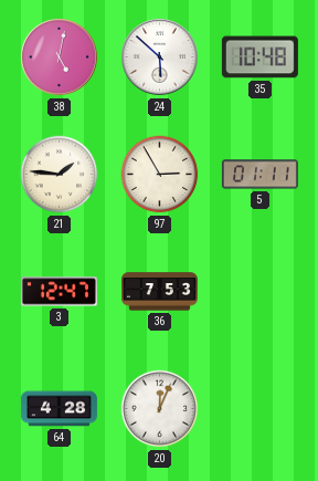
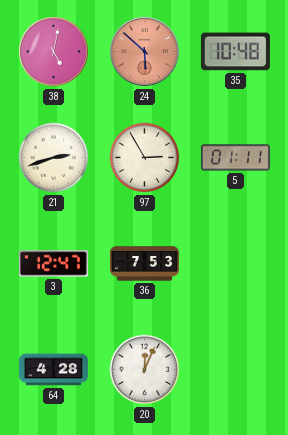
24 dial: white -> salmon
21: 1:46 -> 2:42
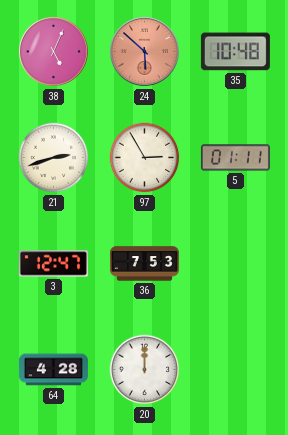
38: 5:02 -> 5:04
20: 12:04 -> 12:00
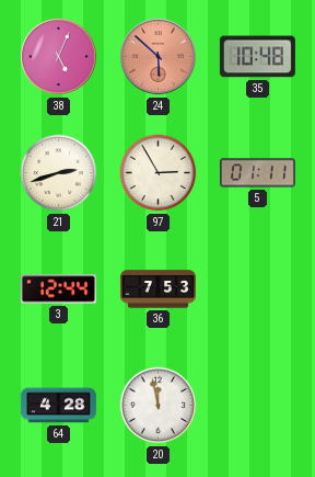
3: 12:47 -> 12:44
20: 12:00 -> 11:58
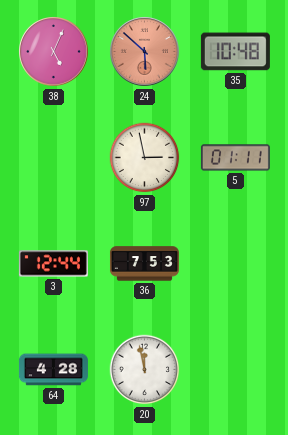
21: 2:42 -> none
97: 2:55 -> 2:58
